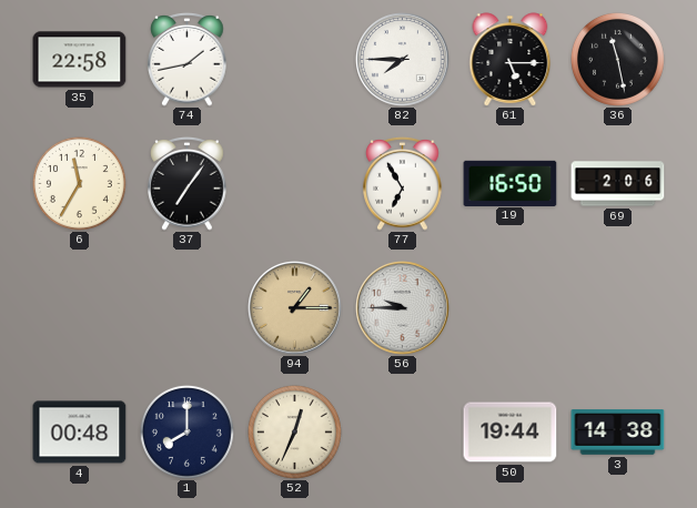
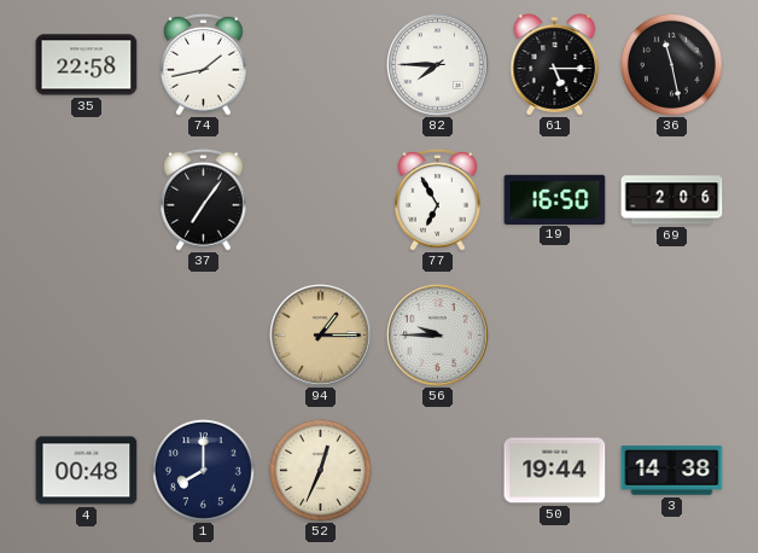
6: 11:35 -> none
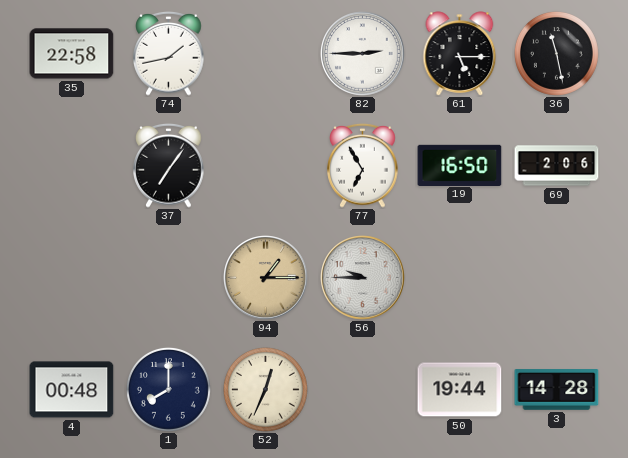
82: 7:45 -> 2:45
3: 14:38 -> 14:28
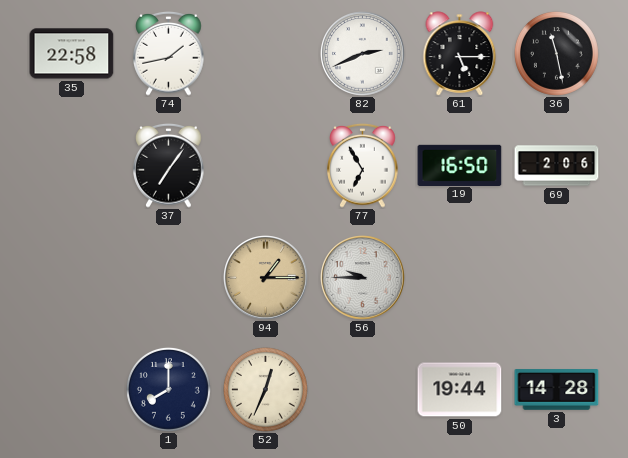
82: 2:45 -> 2:41
4: 00:48 -> none
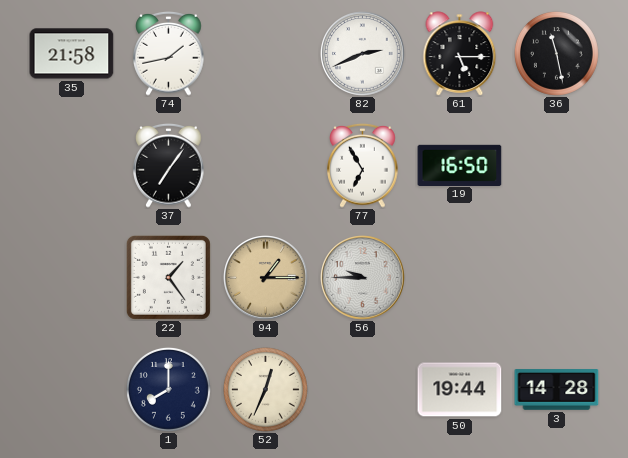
35: 22:58 -> 21:58
69: 2:06 -> none
22: none -> 1:24
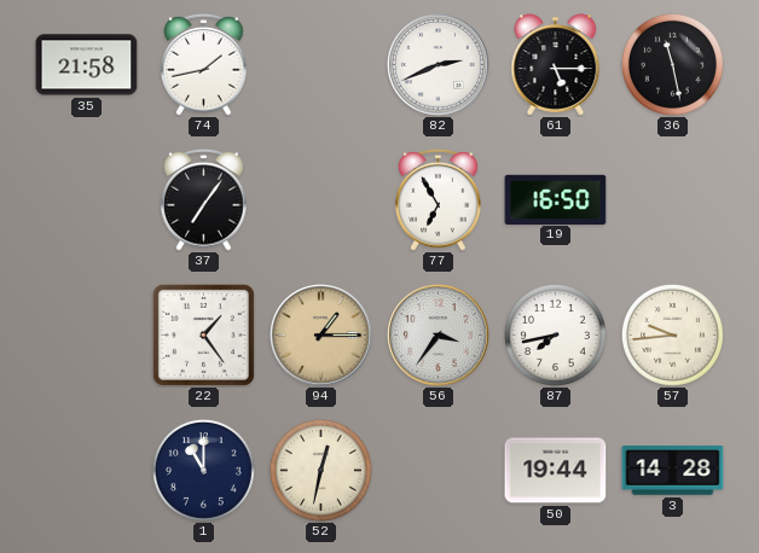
56: 9:45 -> 3:36
87: none -> 7:43
57: none -> 9:44
1: 8:00 -> 11:00
52: 12:34 -> 12:32
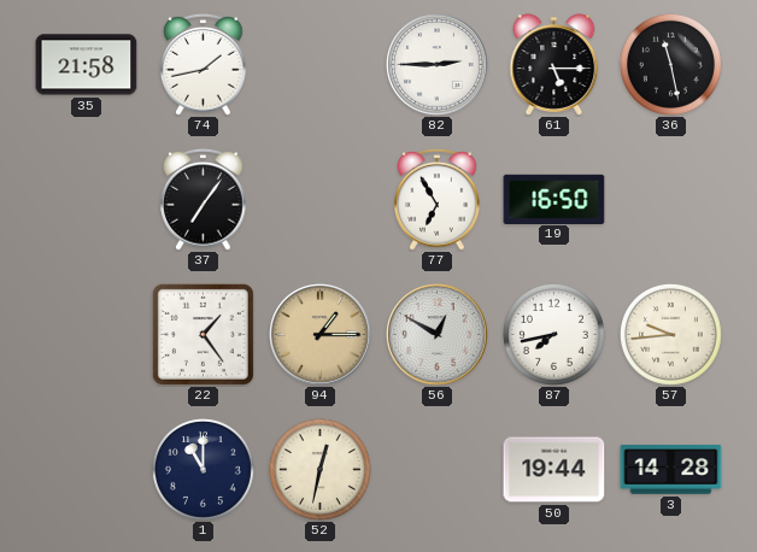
82: 2:41 -> 2:45
56: 3:36 -> 12:50
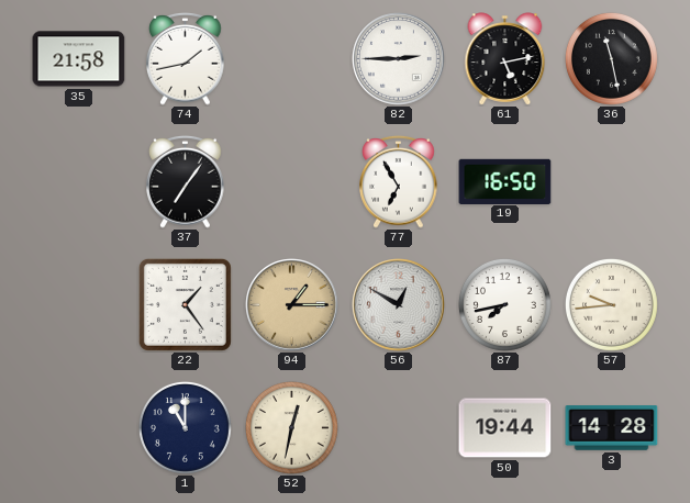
61: 5:15 -> 5:13
